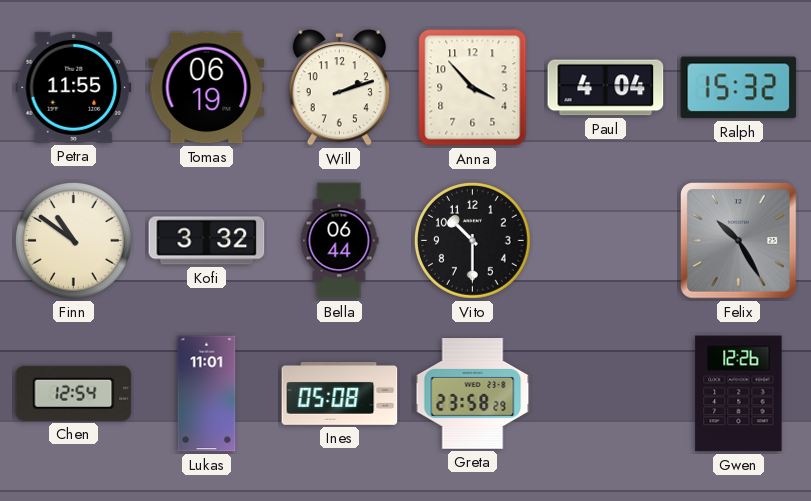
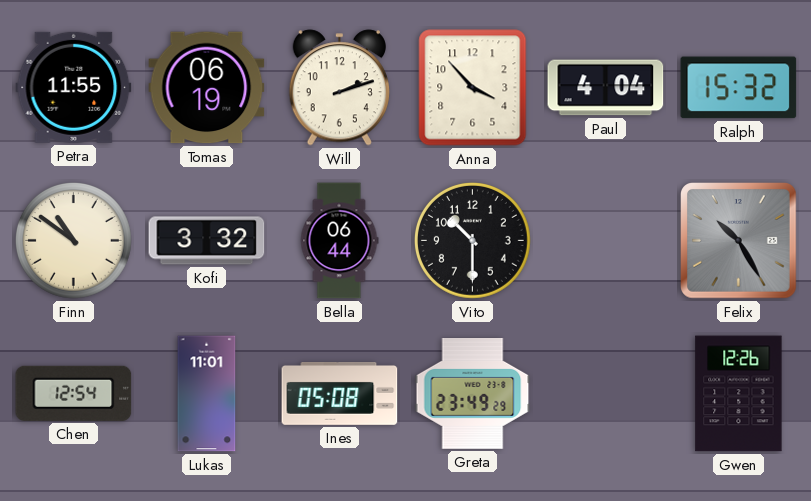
Greta: 23:58 -> 23:49
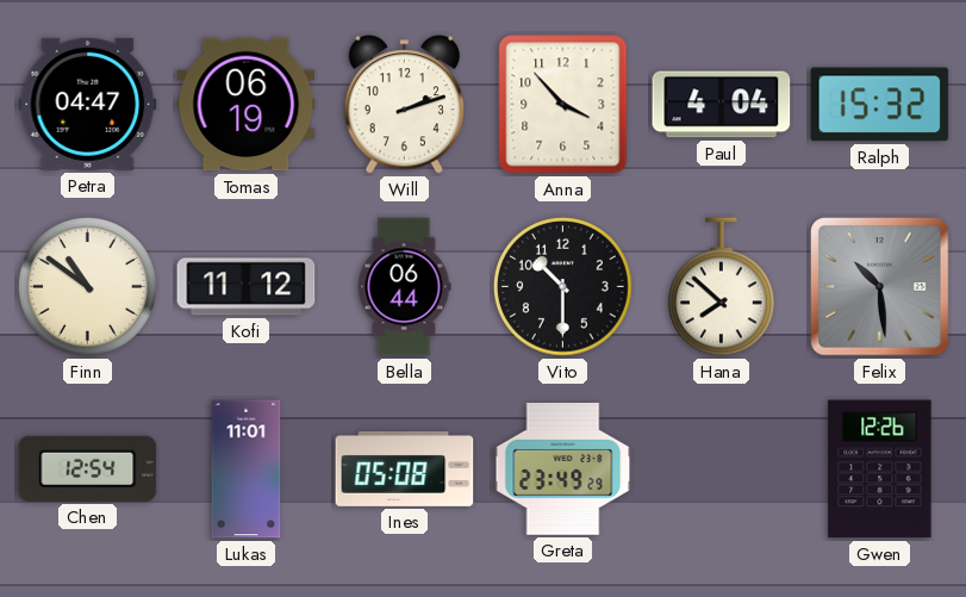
Petra: 11:55 -> 04:47
Kofi: 3:32 -> 11:12
Hana: none -> 7:52
Felix: 10:25 -> 10:29
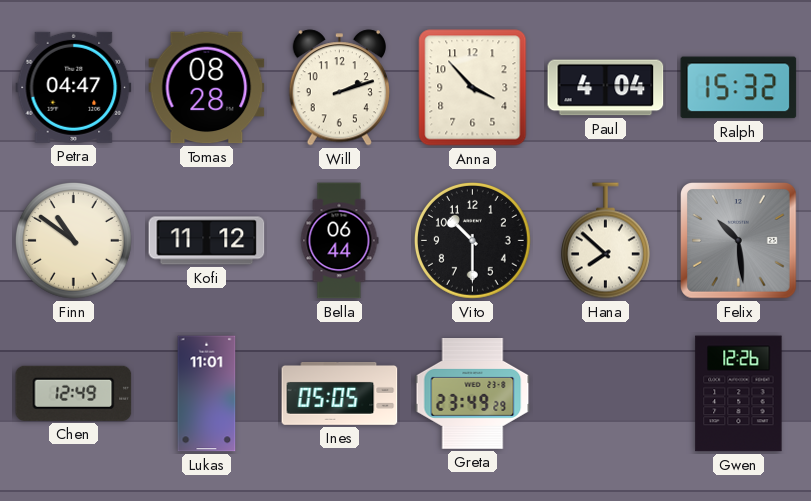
Tomas: 06:19 -> 08:28
Chen: 12:54 -> 12:49
Ines: 05:08 -> 05:05
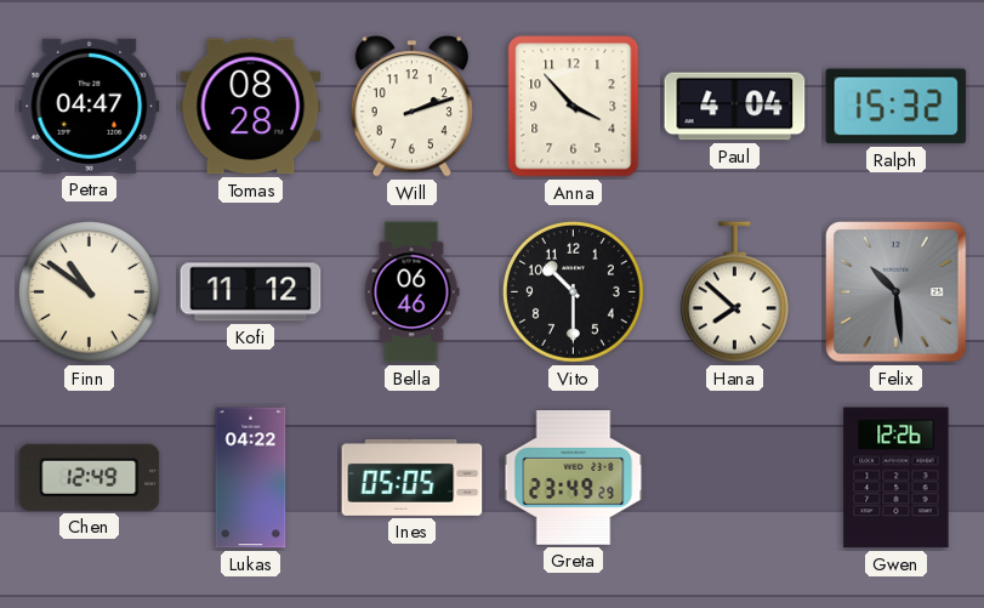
Bella: 06:44 -> 06:46
Lukas: 11:01 -> 04:22
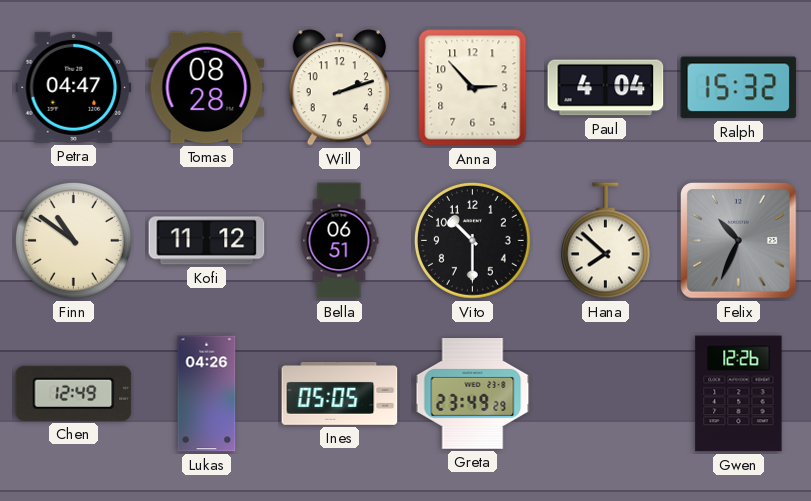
Anna: 3:53 -> 2:53
Bella: 06:46 -> 06:51
Felix: 10:29 -> 10:34
Lukas: 04:22 -> 04:26
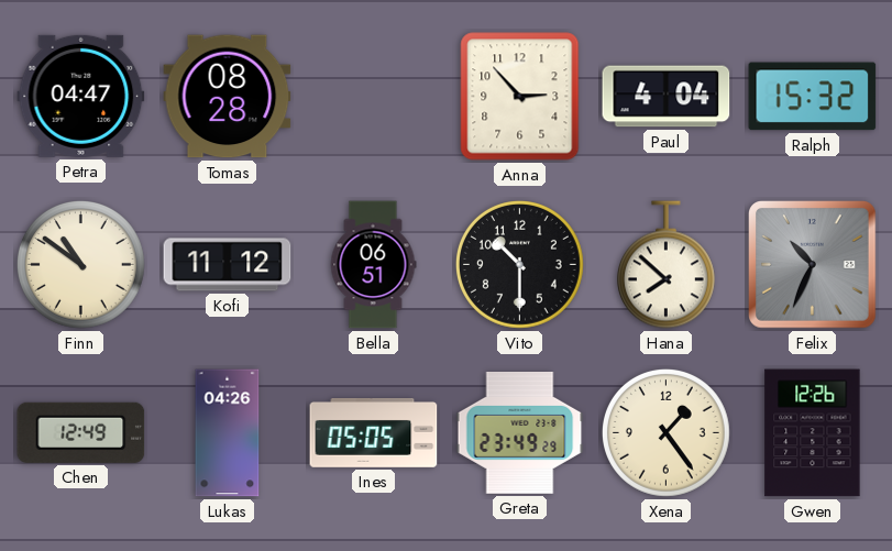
Will: 2:12 -> none
Xena: none -> 1:24
